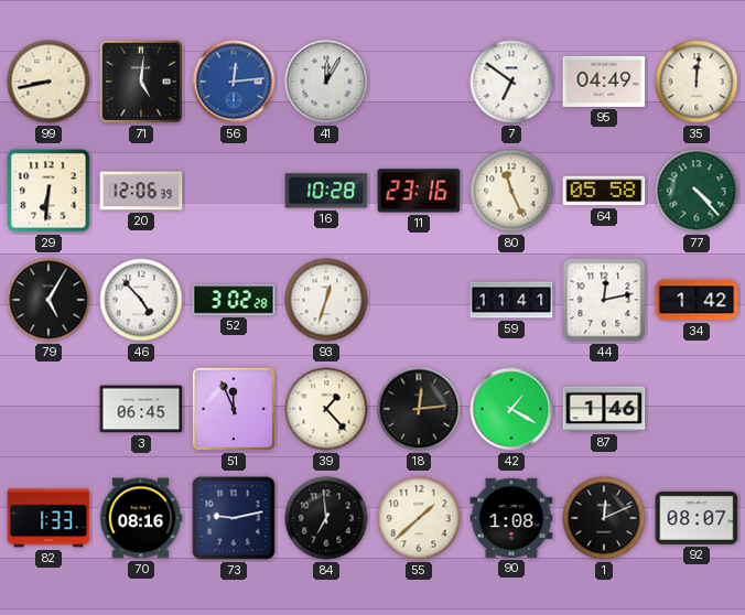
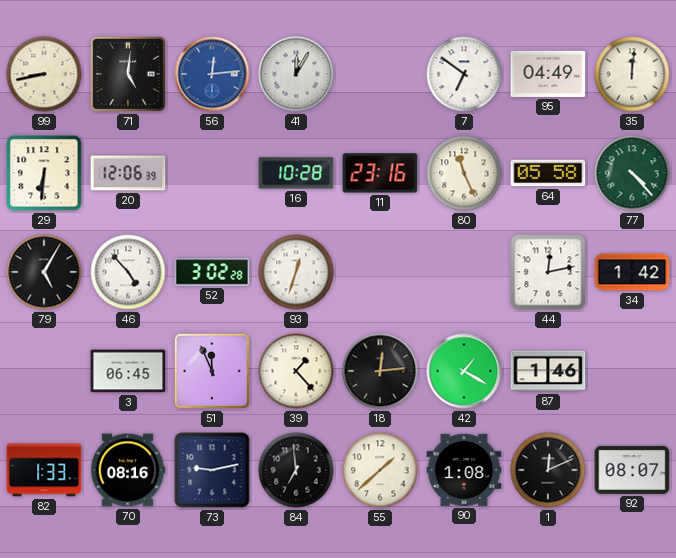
59: 11:41 -> none
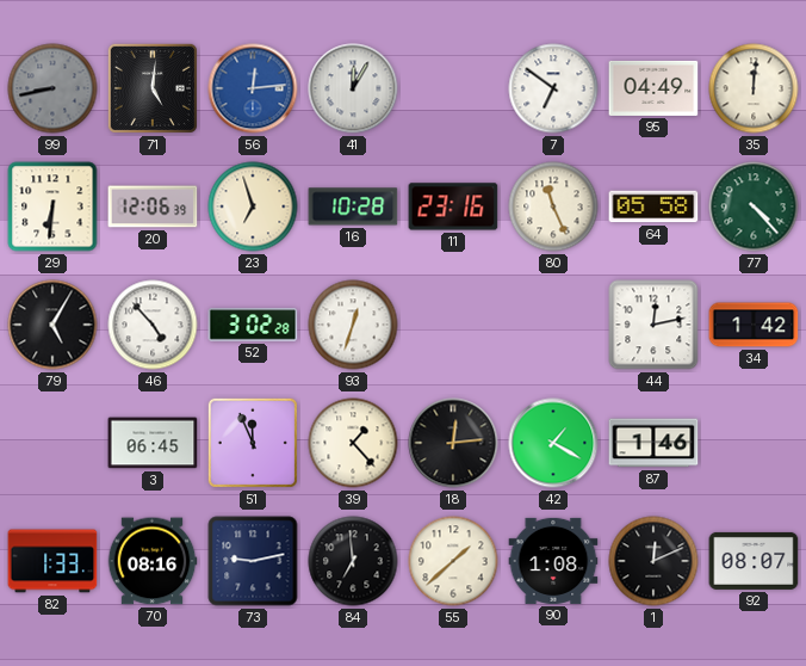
99 dial: cream -> grey
23: none -> 6:57
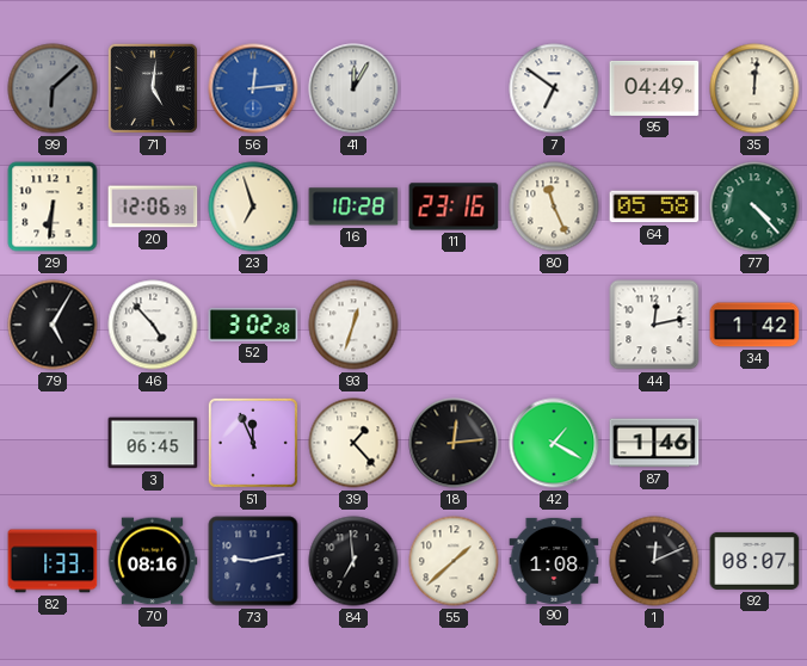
99: 8:43 -> 6:08
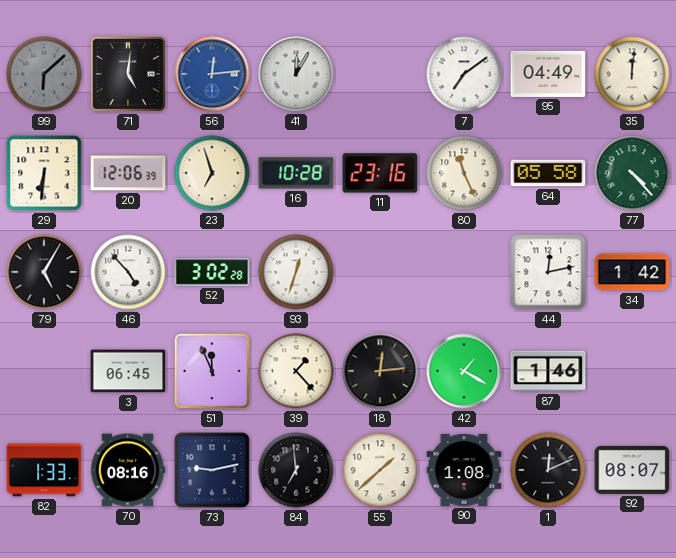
7: 6:51 -> 7:09
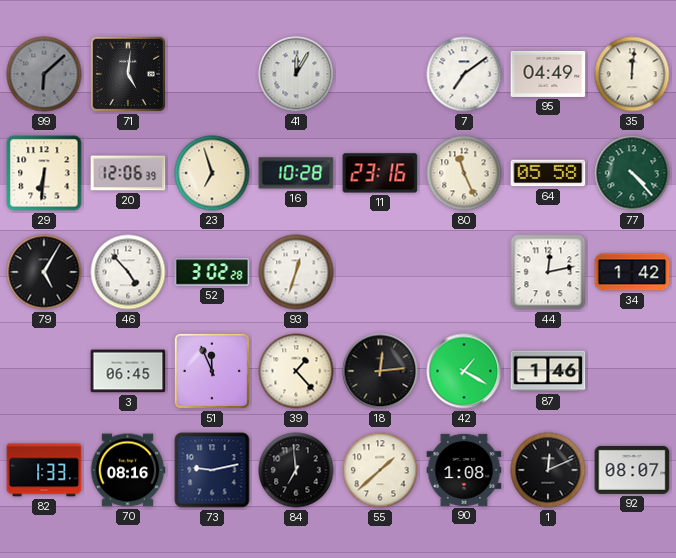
56: 12:14 -> none
